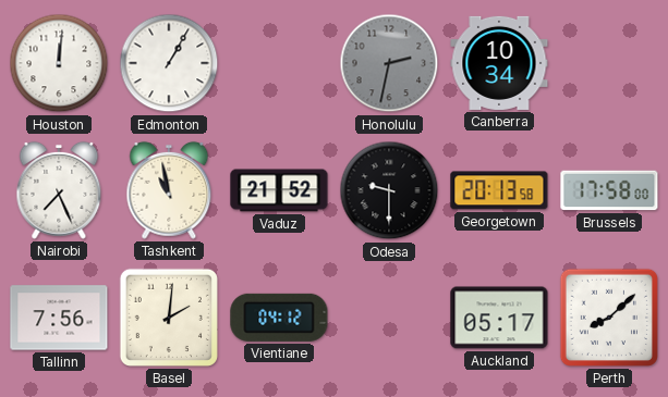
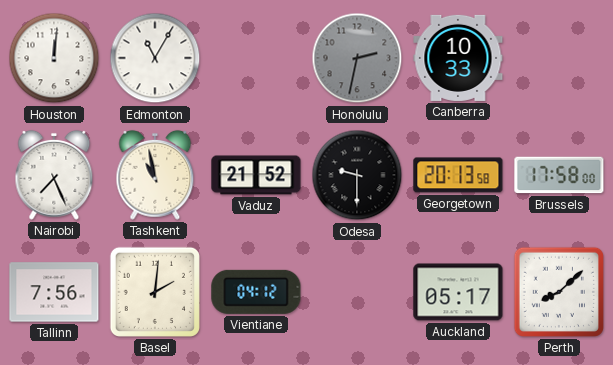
Edmonton: 1:05 -> 11:05
Canberra: 10:34 -> 10:33
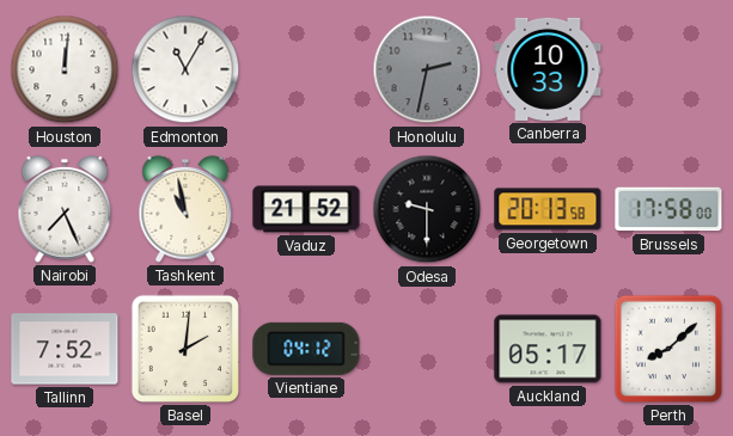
Tallinn: 7:56 -> 7:52
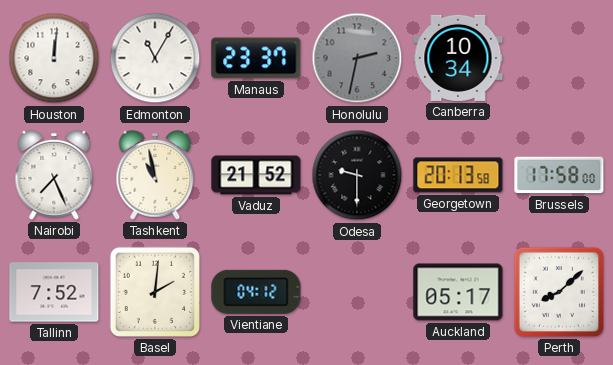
Manaus: none -> 23:37
Canberra: 10:33 -> 10:34
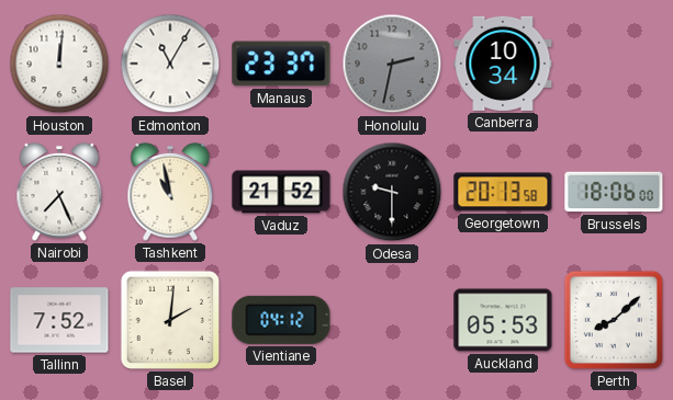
Brussels: 17:58 -> 18:06
Auckland: 05:17 -> 05:53
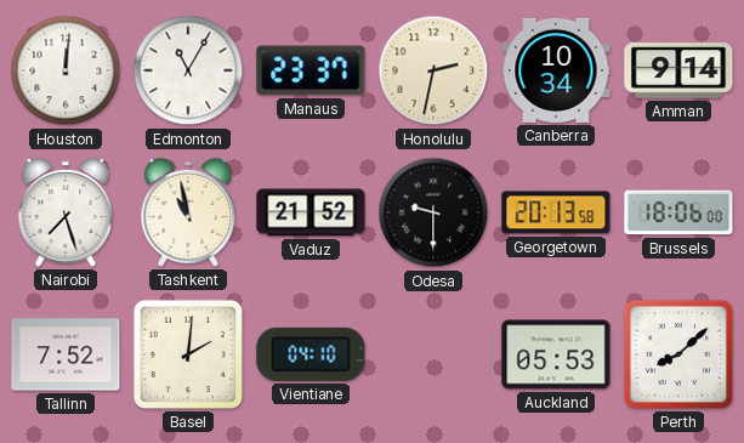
Honolulu dial: grey -> cream
Amman: none -> 9:14
Nairobi: 7:26 -> 7:27
Vientiane: 04:12 -> 04:10
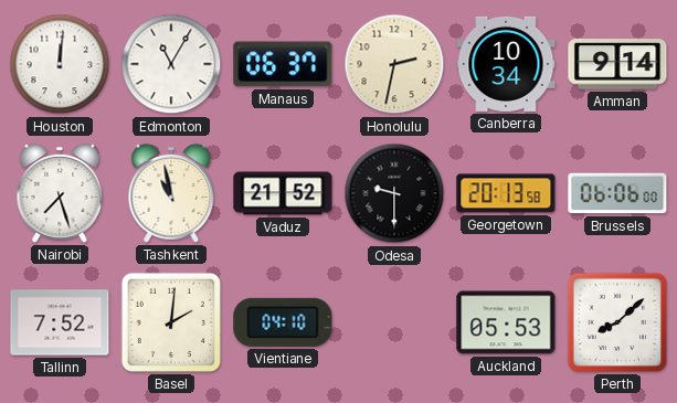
Manaus: 23:37 -> 06:37
Brussels: 18:06 -> 06:06
